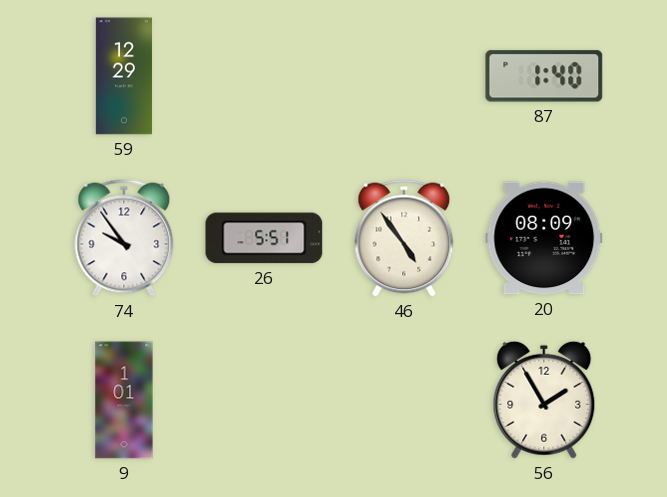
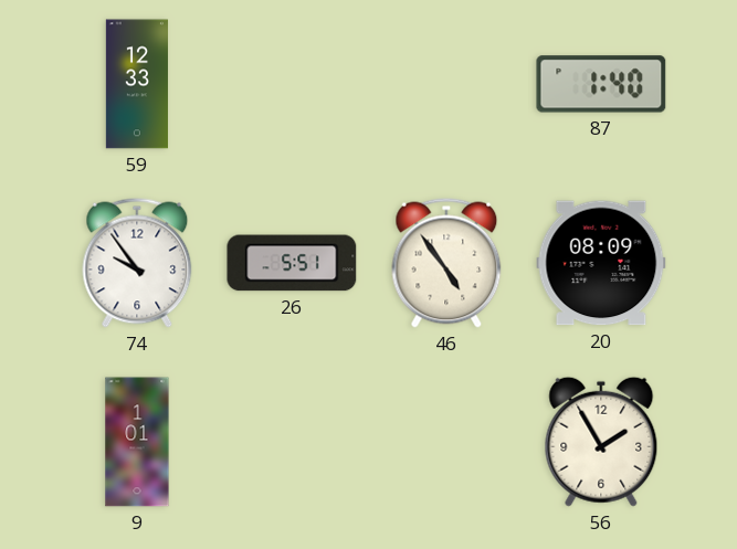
59: 12:29 -> 12:33
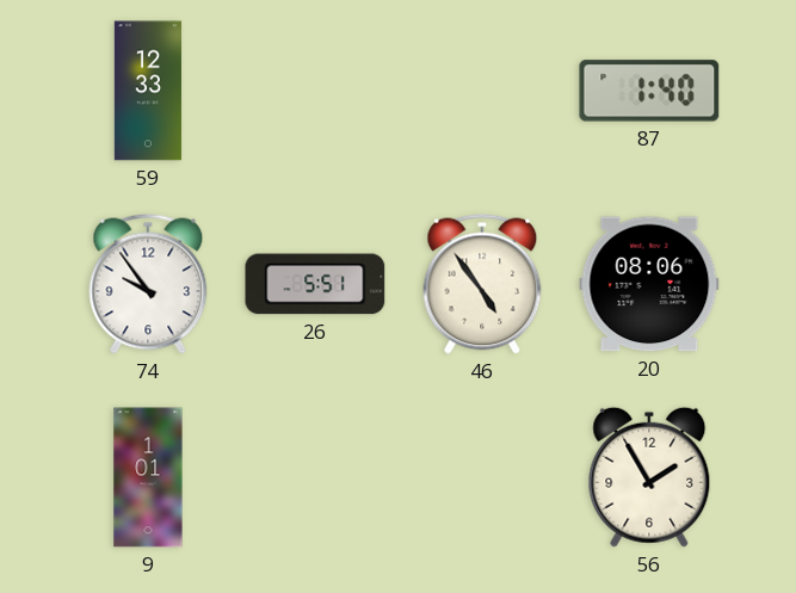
20: 08:09 -> 08:06
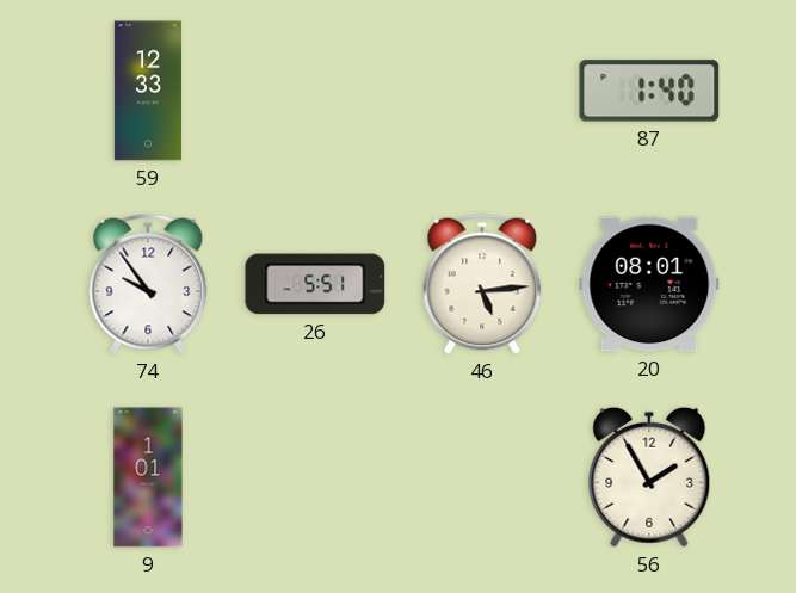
46: 4:54 -> 5:14
20: 08:06 -> 08:01
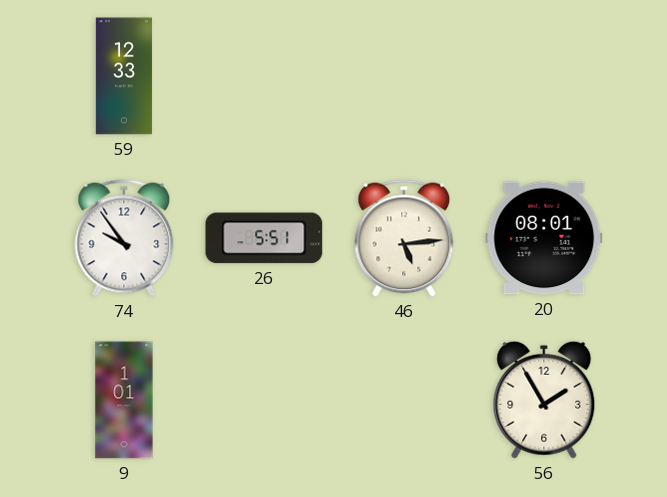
87: 1:40 -> none
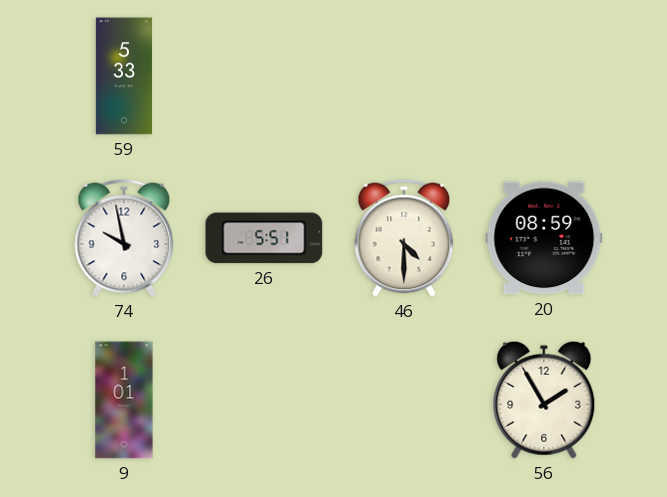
59: 12:33 -> 5:33
74: 9:54 -> 9:58
46: 5:14 -> 4:30
20: 08:01 -> 08:59
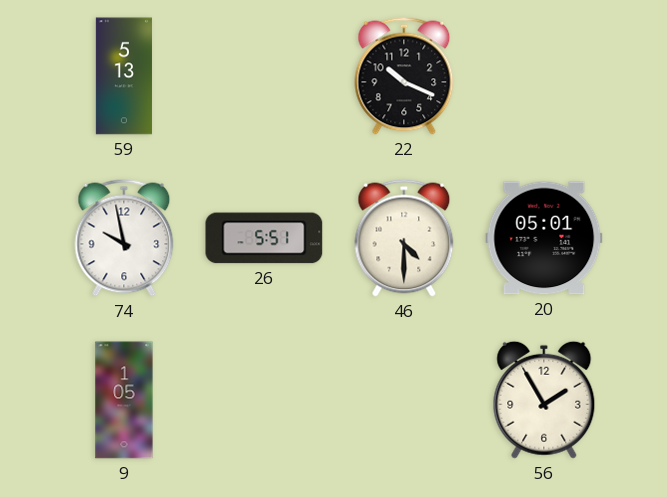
59: 5:33 -> 5:13
22: none -> 10:19
20: 08:59 -> 05:01
9: 1:01 -> 1:05
